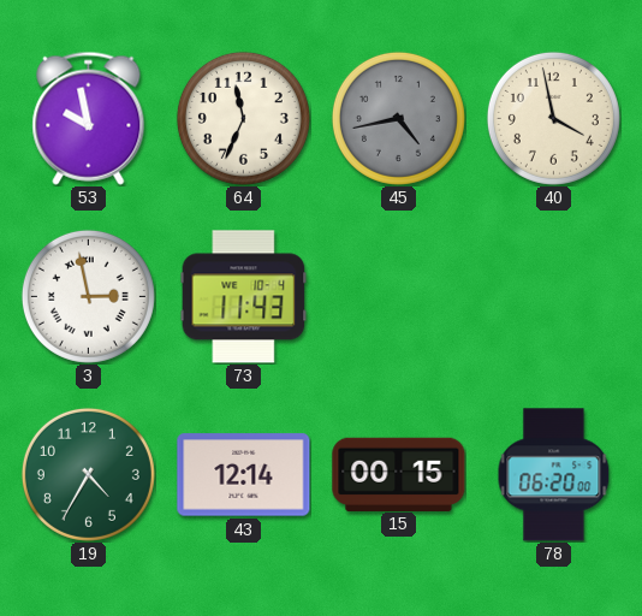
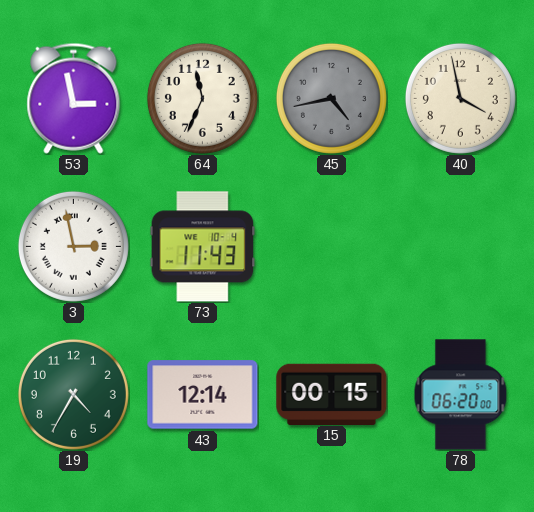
53: 9:58 -> 2:58
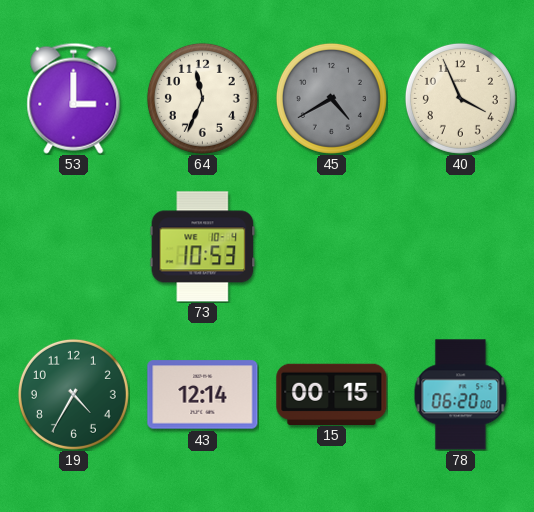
53: 2:58 -> 3:00
45: 4:43 -> 4:40
40: 3:58 -> 3:56
3: 2:58 -> none
73: 11:43 -> 10:53
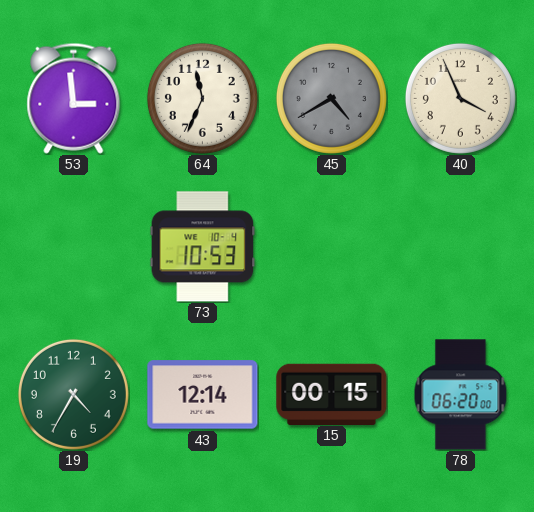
53: 3:00 -> 2:59
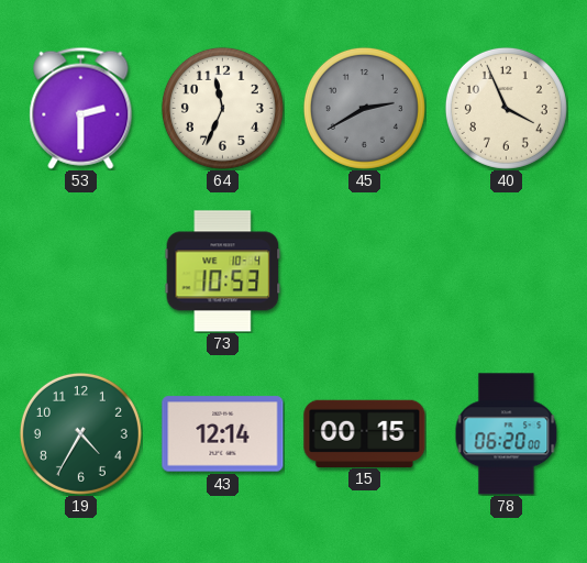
53: 2:59 -> 2:30
45: 4:40 -> 2:40
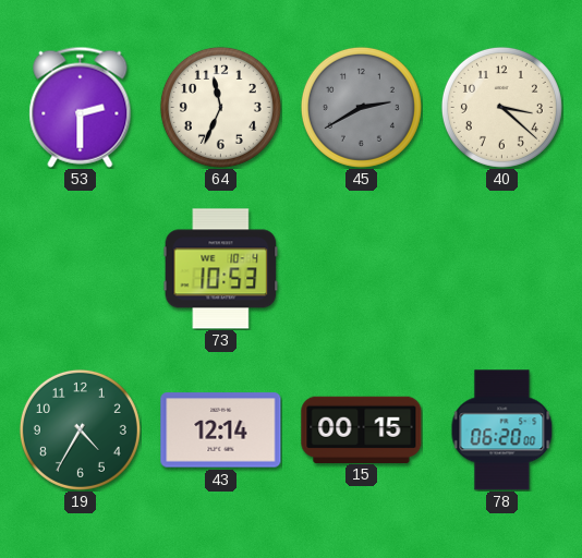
40: 3:56 -> 3:22
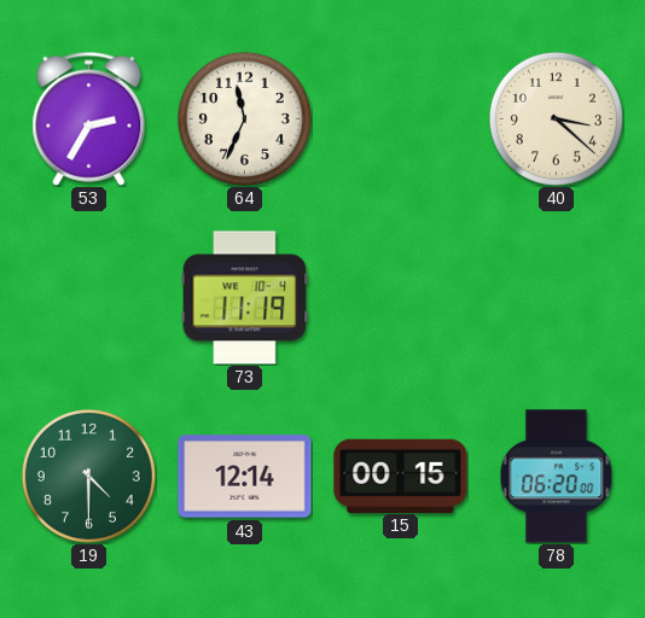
53: 2:30 -> 2:35
45: 2:40 -> none
73: 10:53 -> 11:19
19: 4:35 -> 4:30
